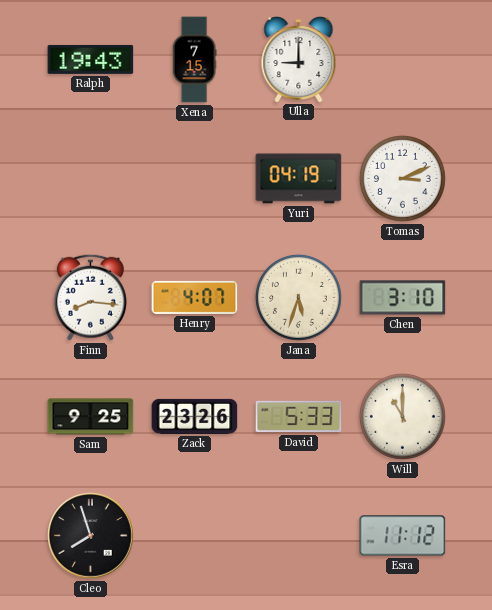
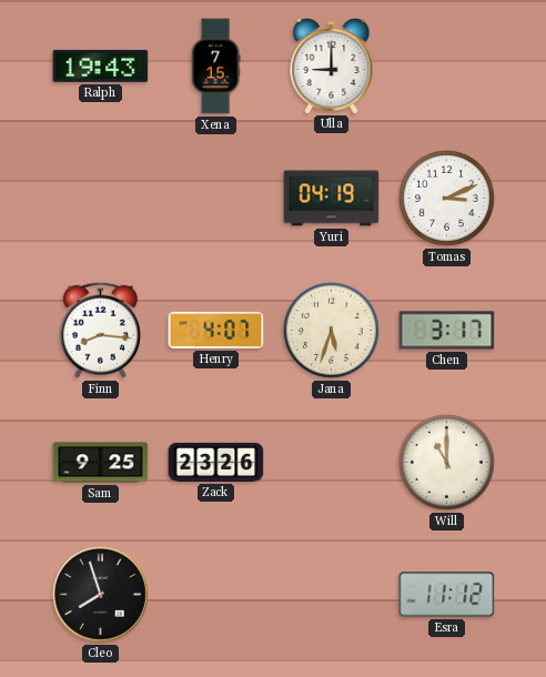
Chen: 3:10 -> 3:17
David: 5:33 -> none
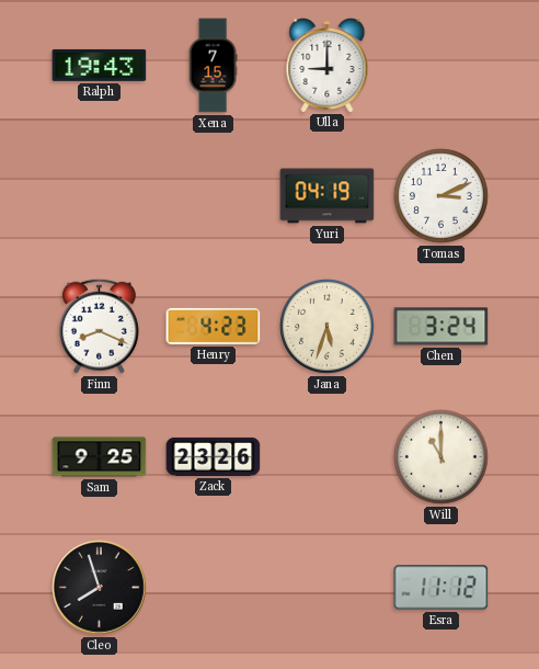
Finn: 8:16 -> 8:19
Henry: 4:07 -> 4:23
Chen: 3:17 -> 3:24
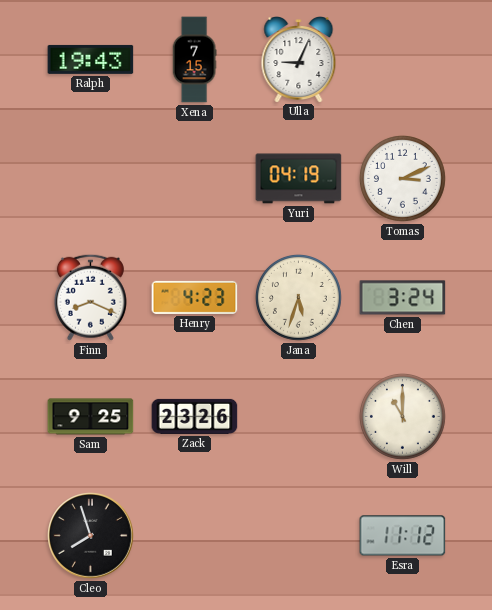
Ulla: 9:00 -> 9:04
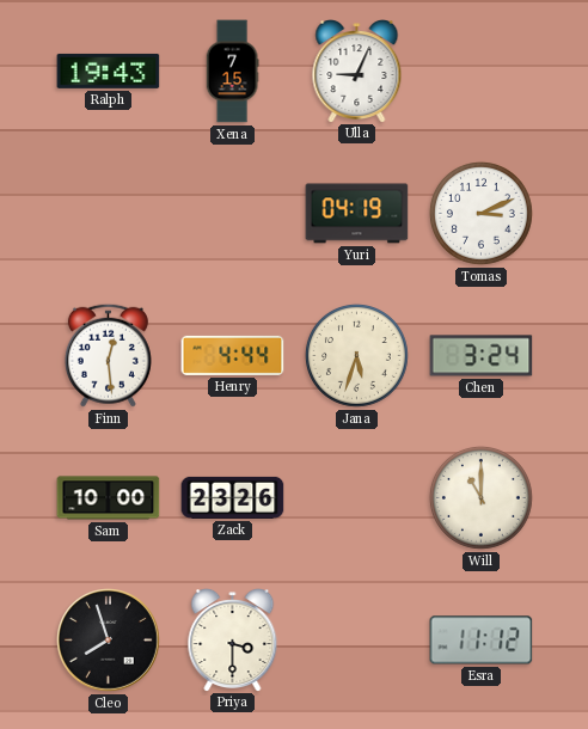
Finn: 8:19 -> 12:29
Henry: 4:23 -> 4:44
Sam: 9:25 -> 10:00
Priya: none -> 3:30
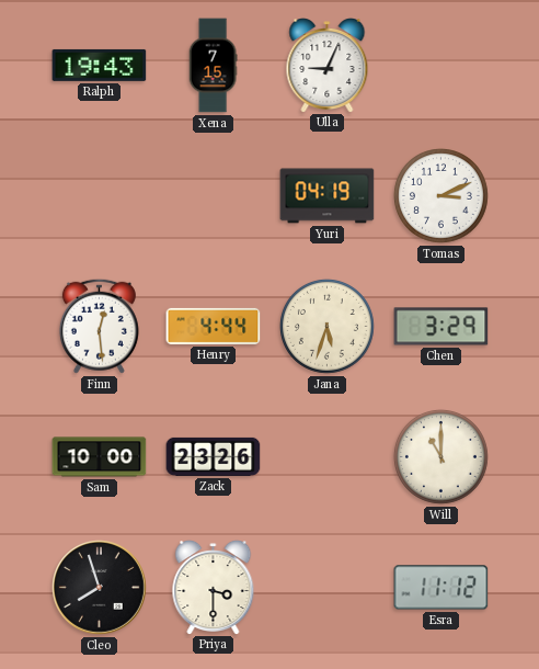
Chen: 3:24 -> 3:29
